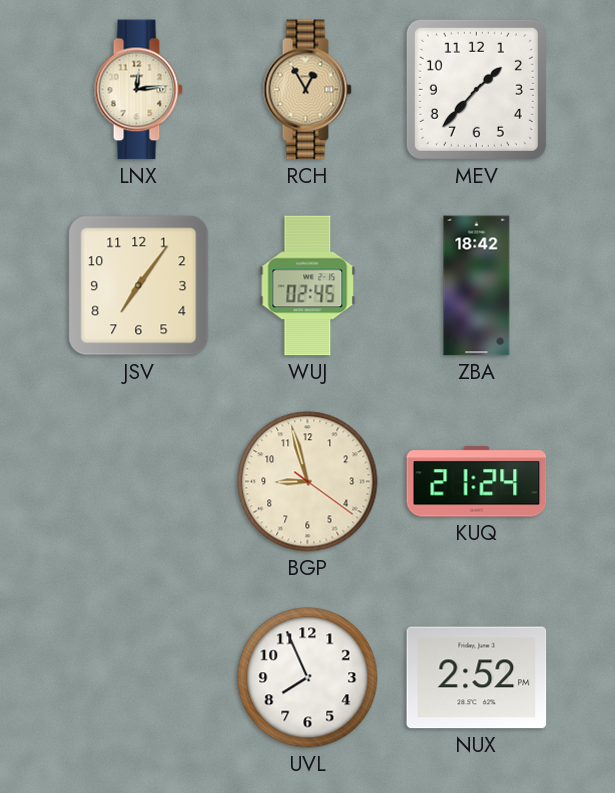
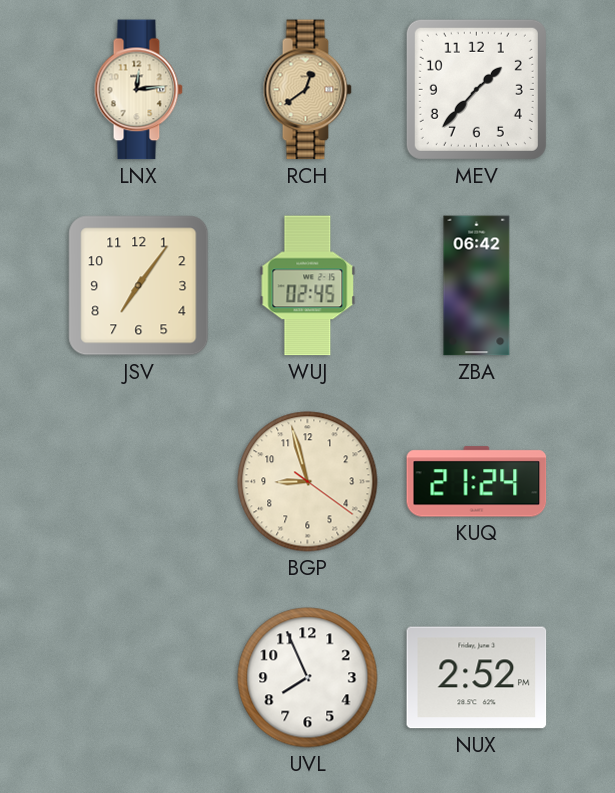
RCH: 12:55 -> 12:39
ZBA: 18:42 -> 06:42
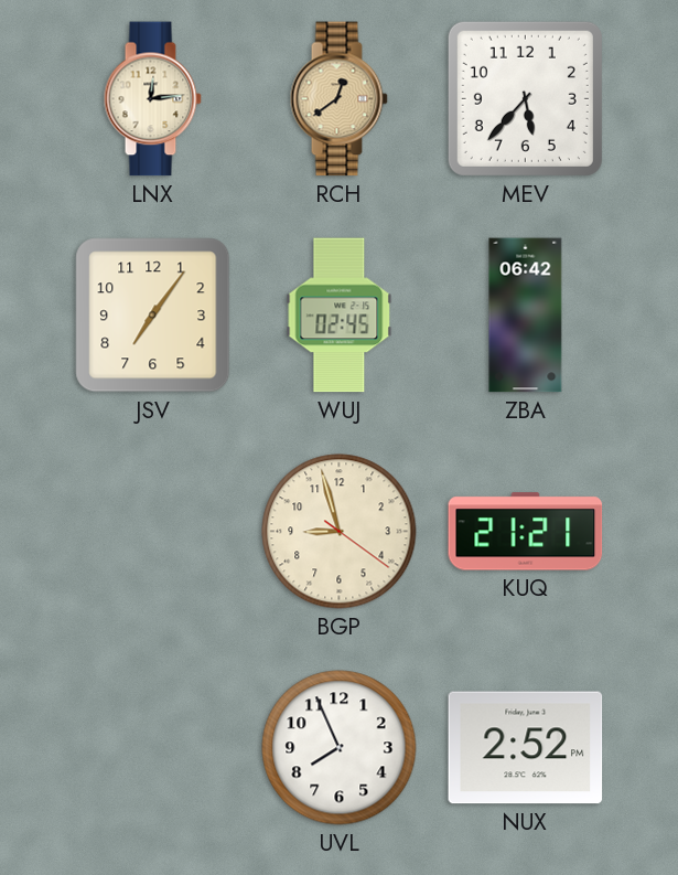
MEV: 1:37 -> 5:37
KUQ: 21:24 -> 21:21
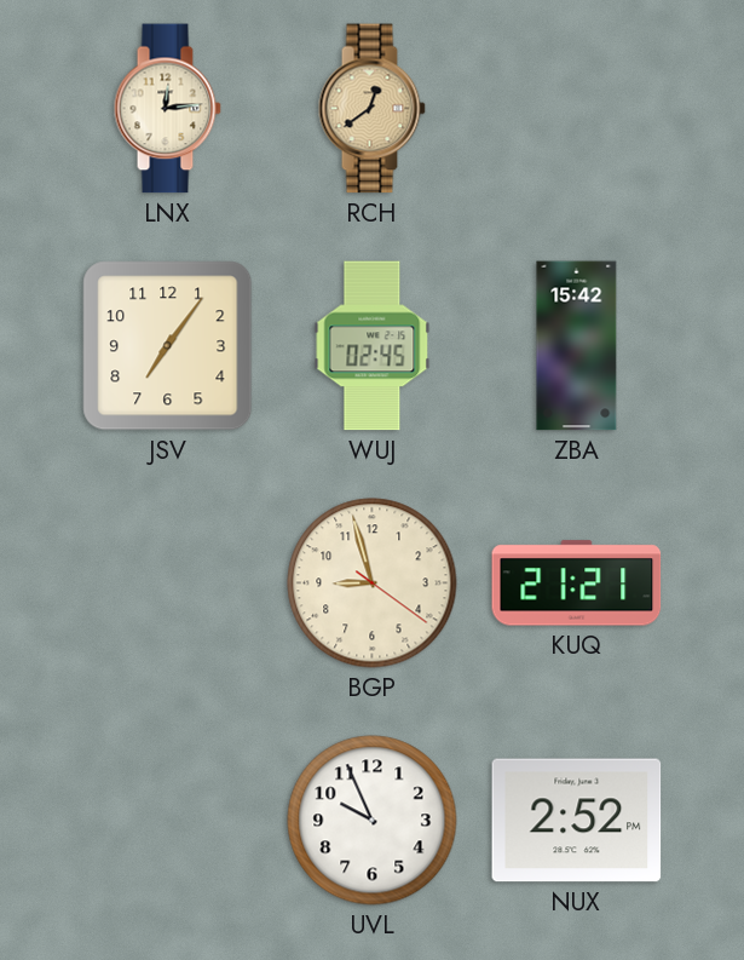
MEV: 5:37 -> none
ZBA: 06:42 -> 15:42
UVL: 7:56 -> 9:56
